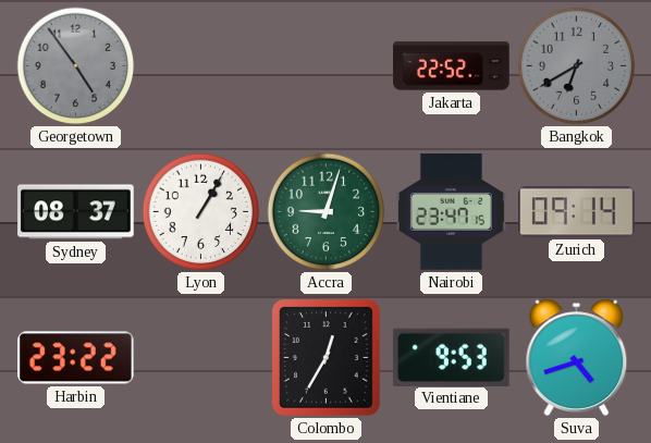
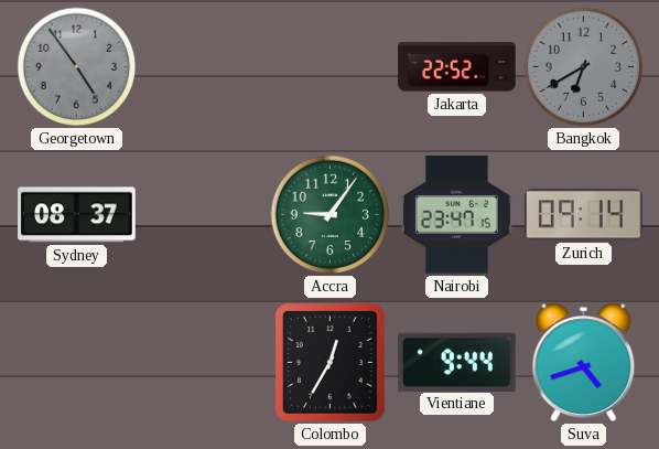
Lyon: 1:05 -> none
Accra: 9:03 -> 9:06
Harbin: 23:22 -> none
Vientiane: 9:53 -> 9:44
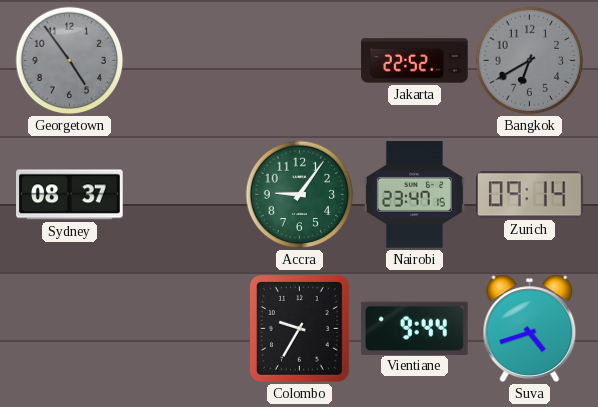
Colombo: 12:35 -> 9:35
